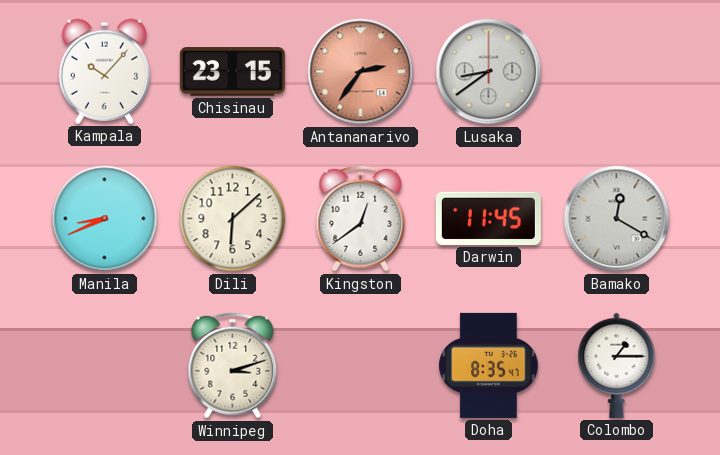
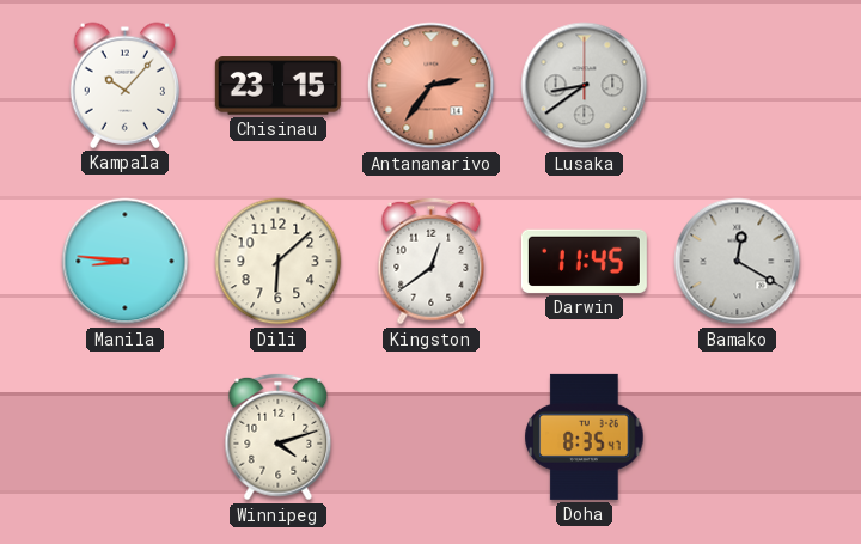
Manila: 8:41 -> 8:46
Winnipeg: 3:12 -> 4:12
Colombo: 1:15 -> none
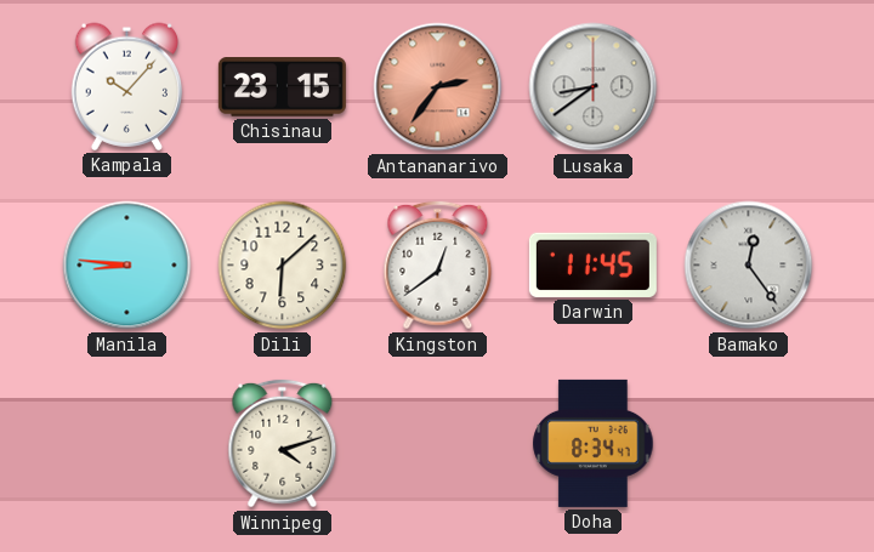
Bamako: 12:20 -> 12:24
Doha: 8:35 -> 8:34
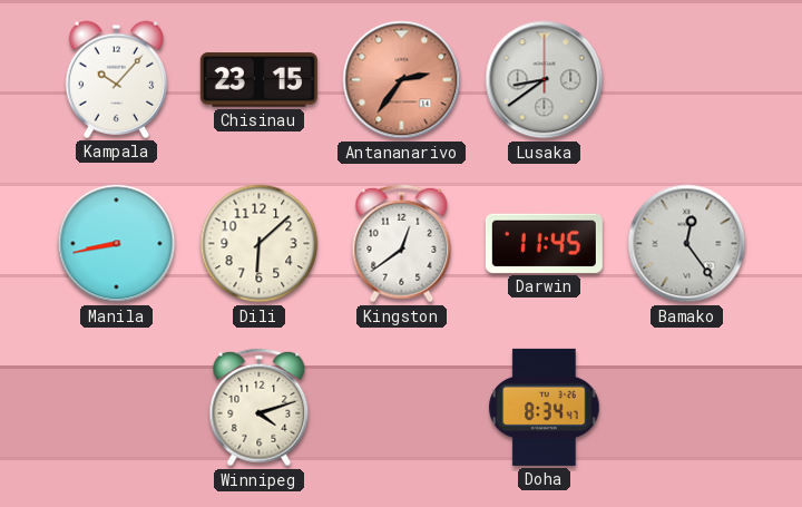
Manila: 8:46 -> 8:43
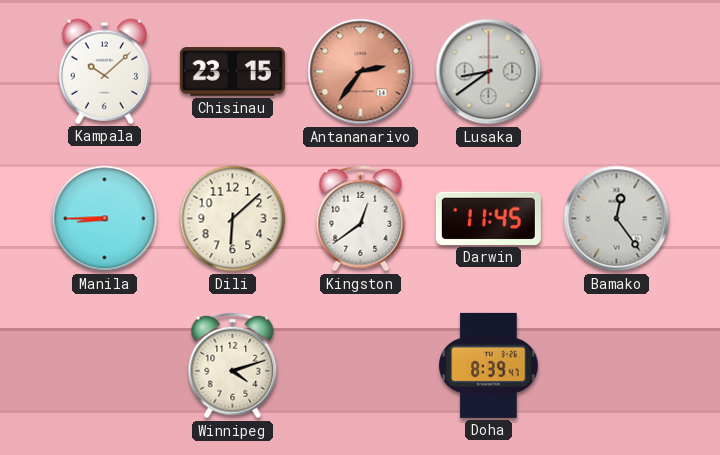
Kampala: 10:07 -> 10:08
Manila: 8:43 -> 8:45
Doha: 8:34 -> 8:39
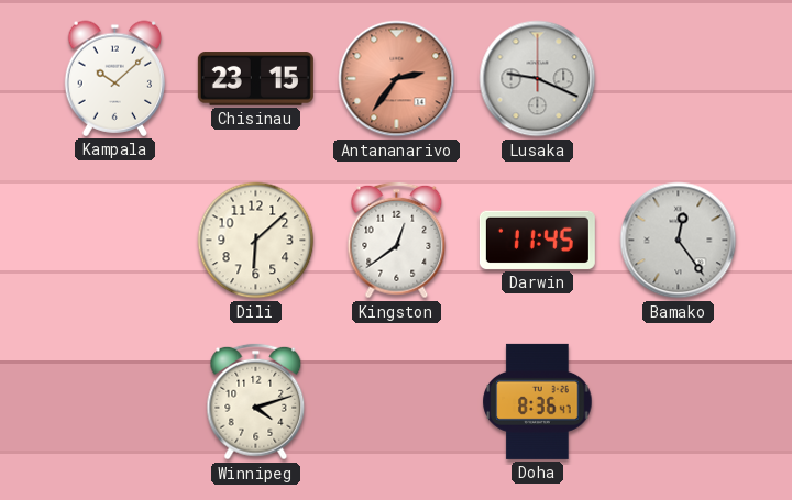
Lusaka: 8:39 -> 9:19
Manila: 8:45 -> none
Doha: 8:39 -> 8:36
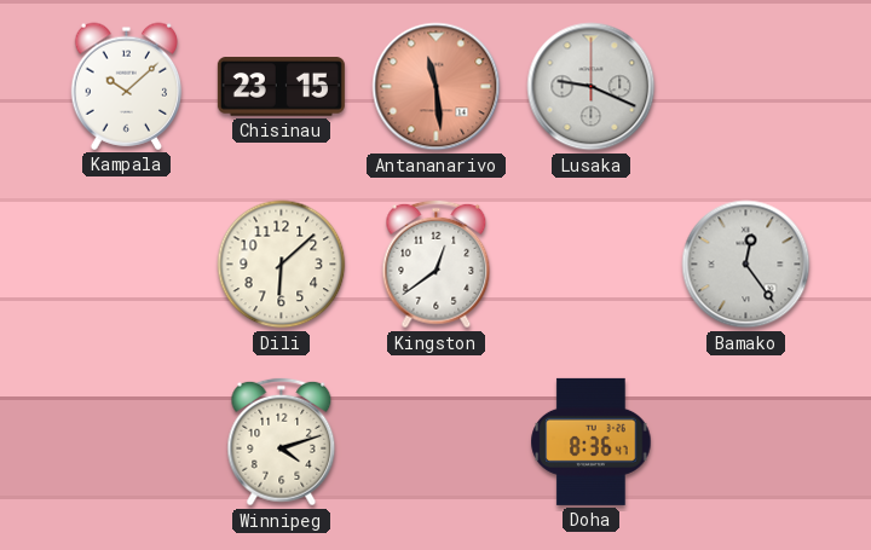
Antananarivo: 2:36 -> 11:29
Darwin: 11:45 -> none
